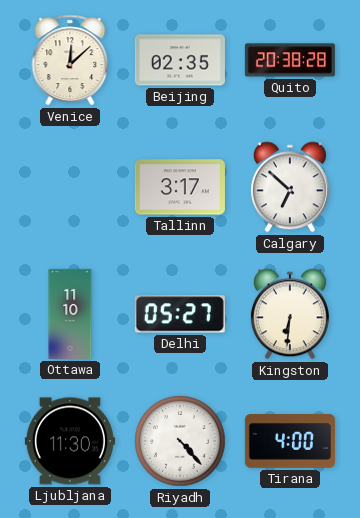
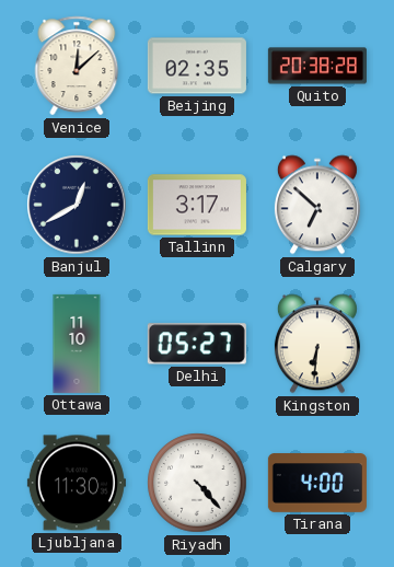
Banjul: none -> 12:40
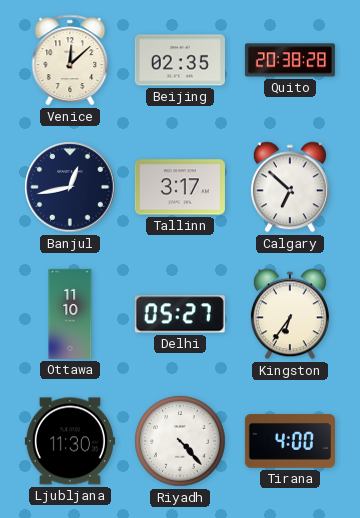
Banjul: 12:40 -> 12:43
Kingston: 6:31 -> 6:36
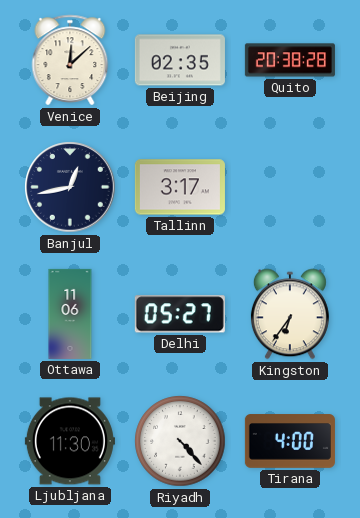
Calgary: 6:52 -> none
Ottawa: 11:10 -> 11:06
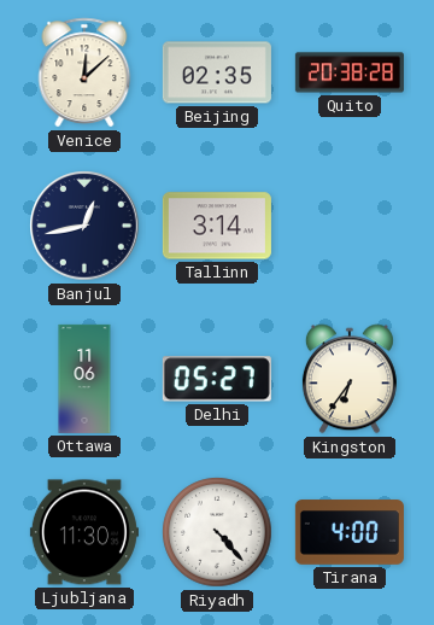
Tallinn: 3:17 -> 3:14
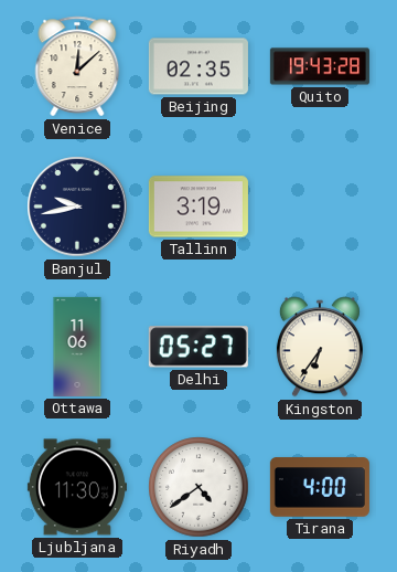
Quito: 20:38 -> 19:43
Banjul: 12:43 -> 9:43
Tallinn: 3:14 -> 3:19
Riyadh: 4:23 -> 4:39
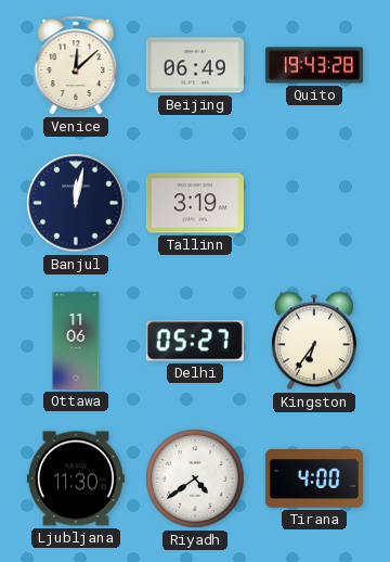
Beijing: 02:35 -> 06:49
Banjul: 9:43 -> 12:02
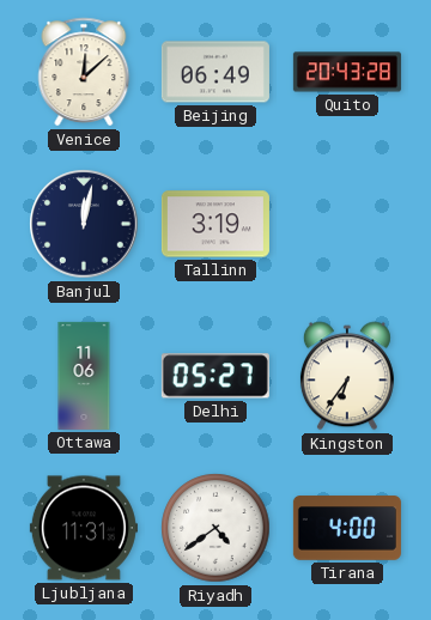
Quito: 19:43 -> 20:43
Ljubljana: 11:30 -> 11:31
